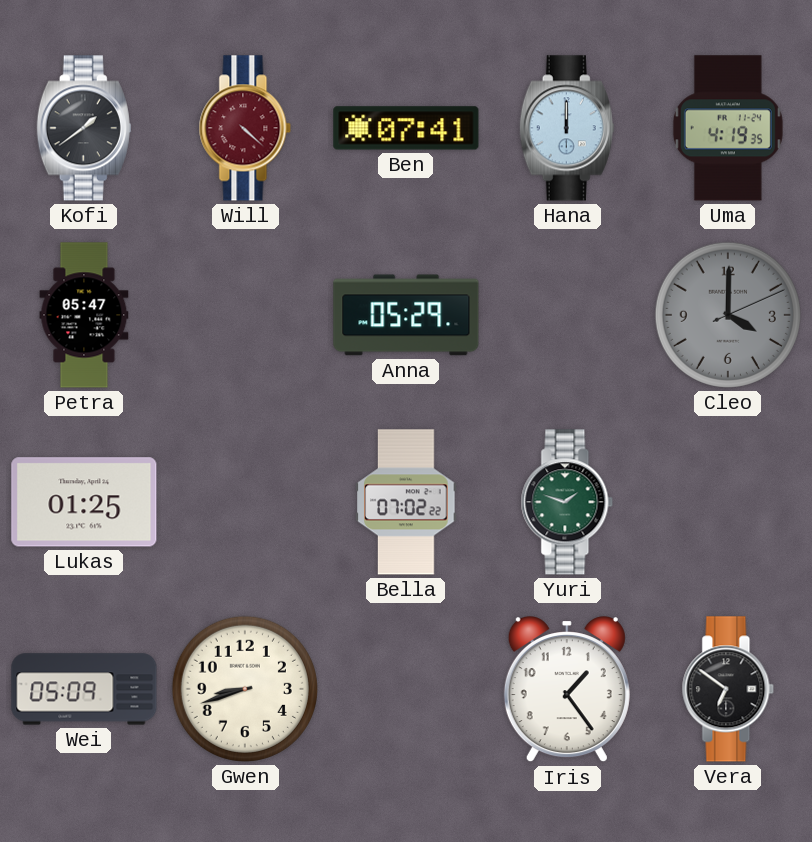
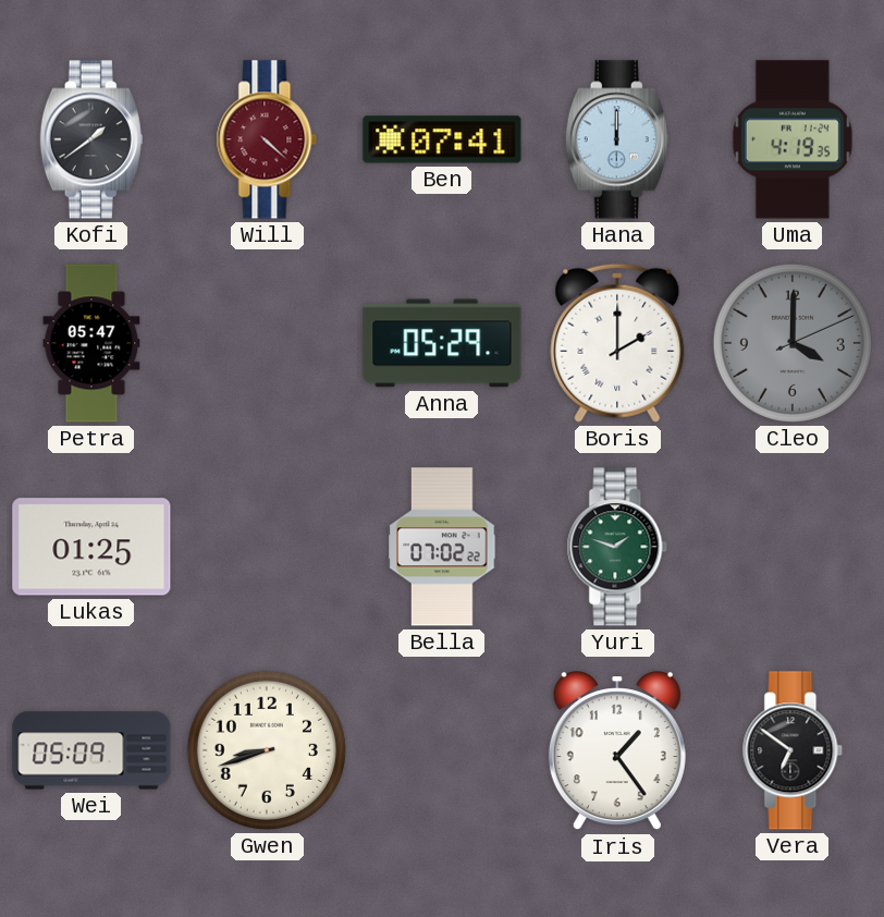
Boris: none -> 2:00
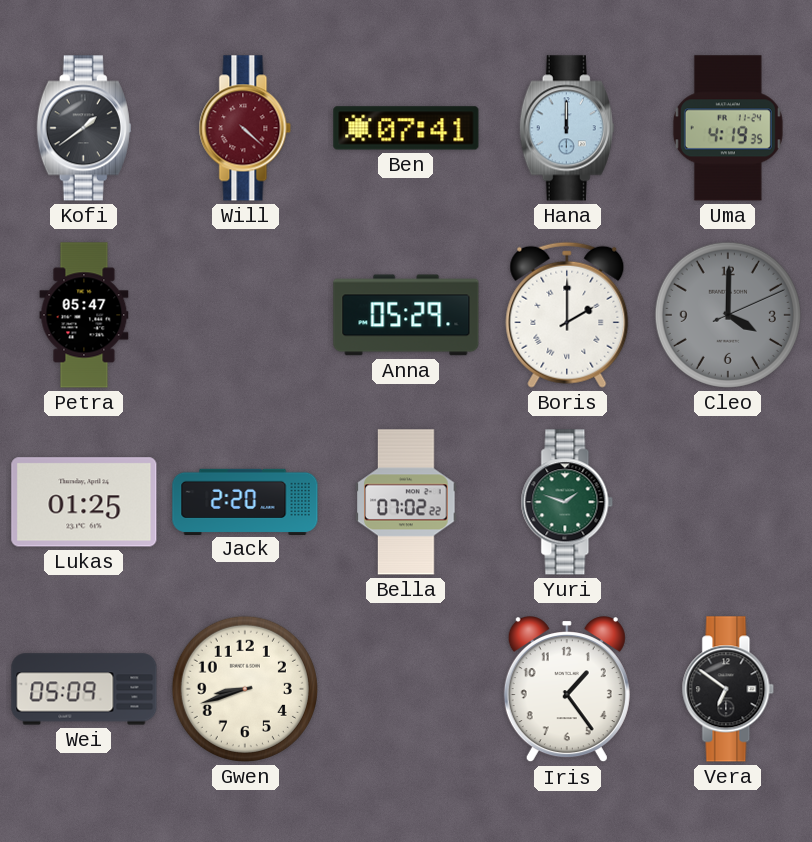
Jack: none -> 2:20
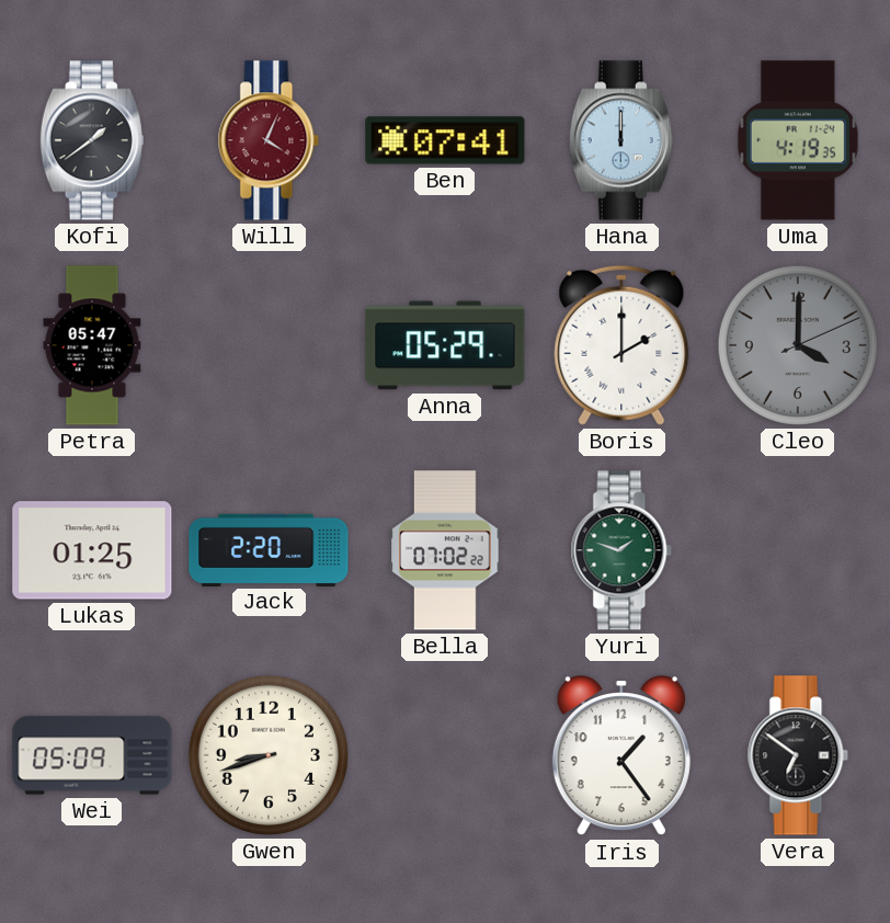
Will: 4:22 -> 4:04
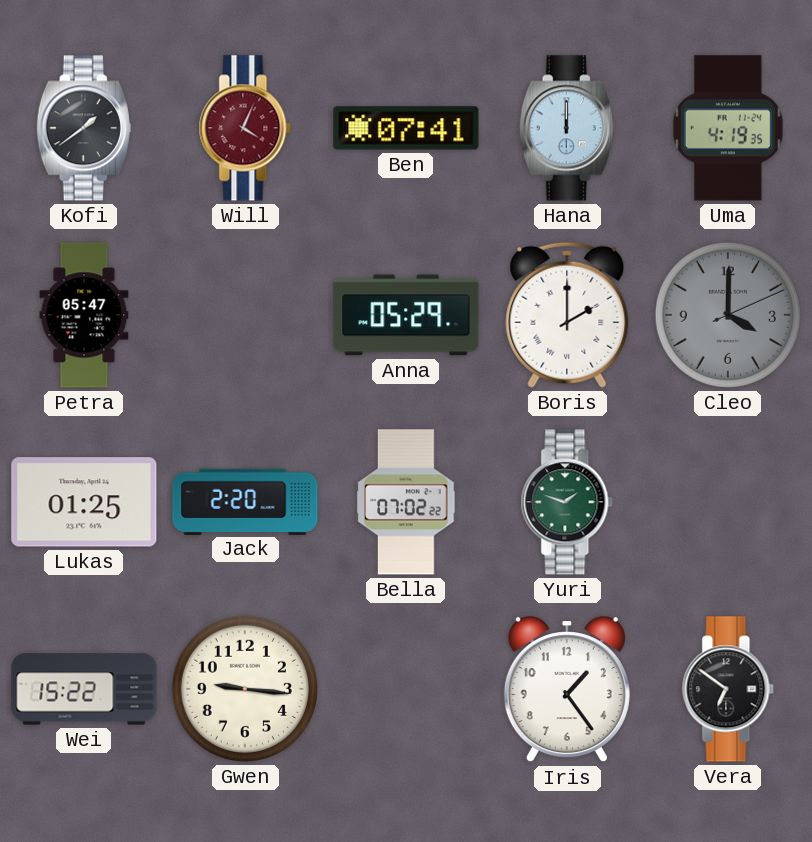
Wei: 05:09 -> 15:22
Gwen: 8:42 -> 9:16
